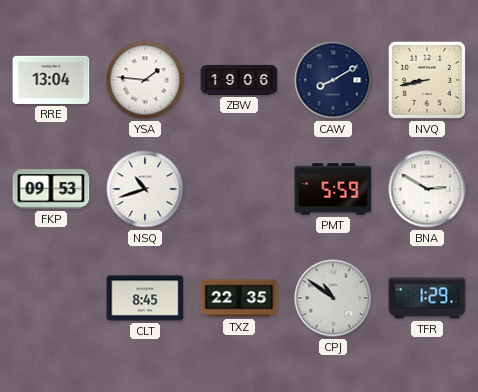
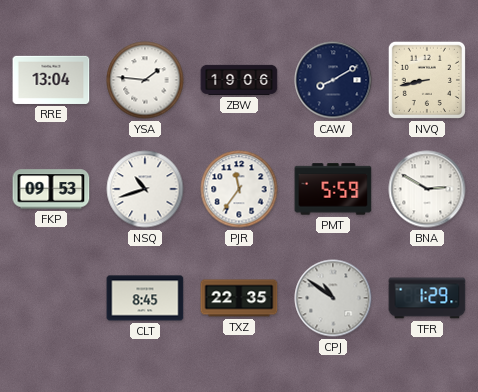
PJR: none -> 11:36
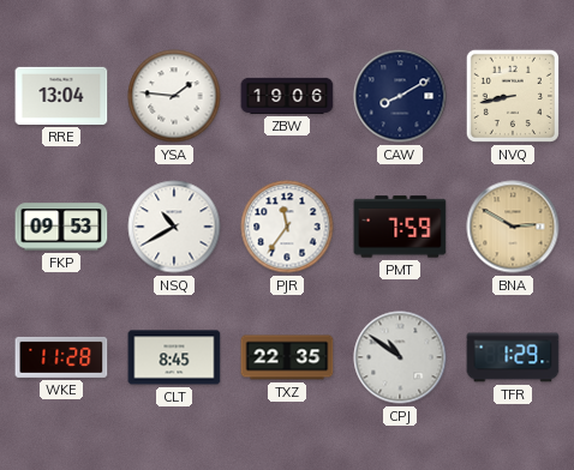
NSQ: 10:42 -> 10:40
PMT: 5:59 -> 7:59
BNA dial: white -> champagne
WKE: none -> 11:28
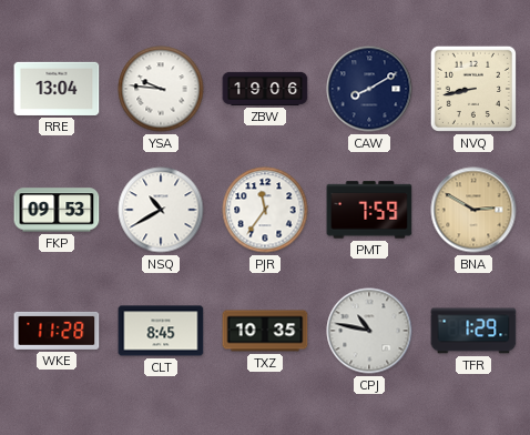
YSA: 1:46 -> 9:46
TXZ: 22:35 -> 10:35
CPJ: 10:51 -> 10:47
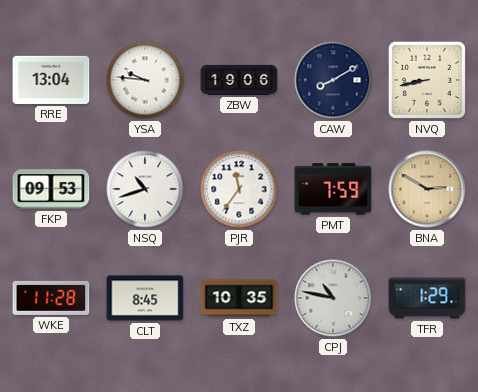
NSQ: 10:40 -> 10:42
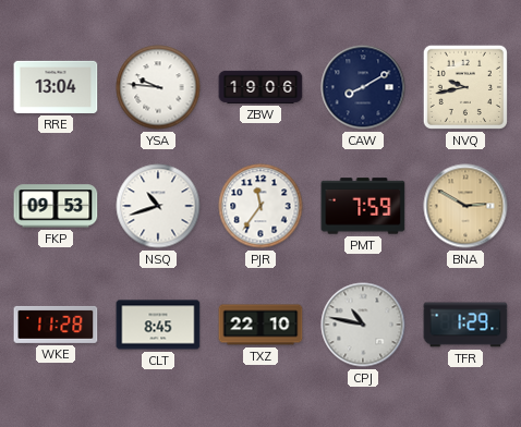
NVQ: 8:43 -> 9:43
TXZ: 10:35 -> 22:10
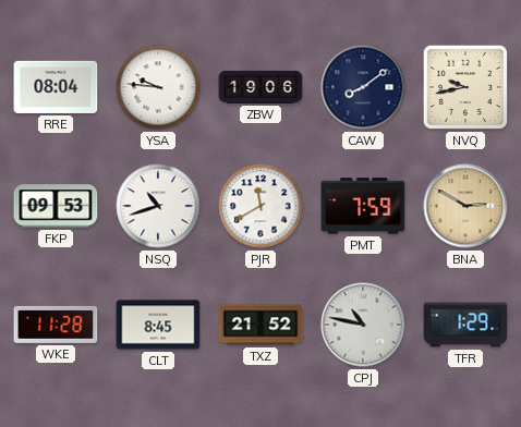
RRE: 13:04 -> 08:04
CAW: 8:10 -> 8:09
PJR: 11:36 -> 11:40
TXZ: 22:10 -> 21:52
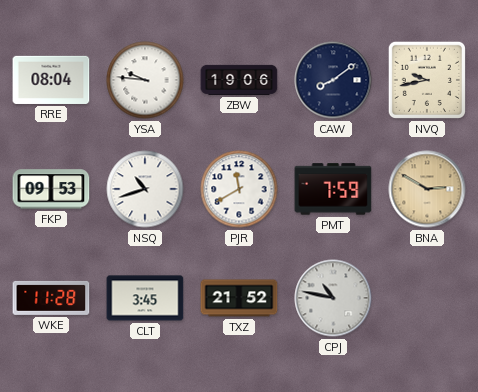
CLT: 8:45 -> 3:45
TFR: 1:29 -> none
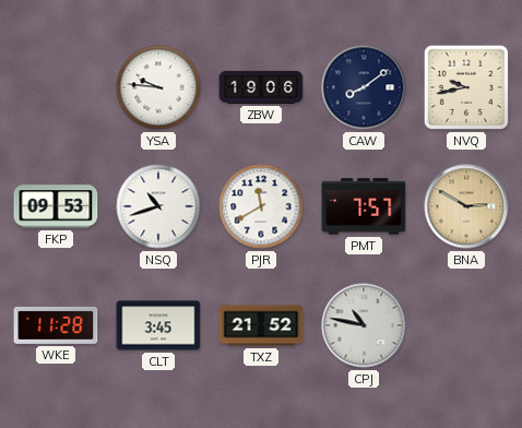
RRE: 08:04 -> none
PMT: 7:59 -> 7:57
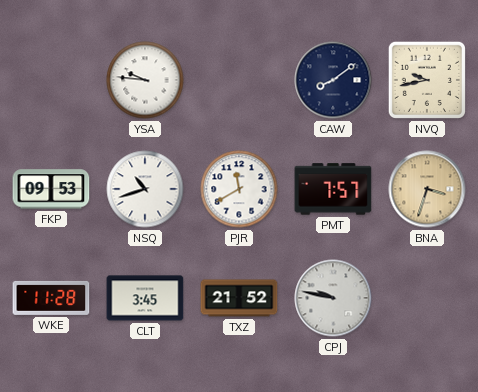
ZBW: 19:06 -> none
BNA: 2:50 -> 3:33
CPJ: 10:47 -> 9:47
